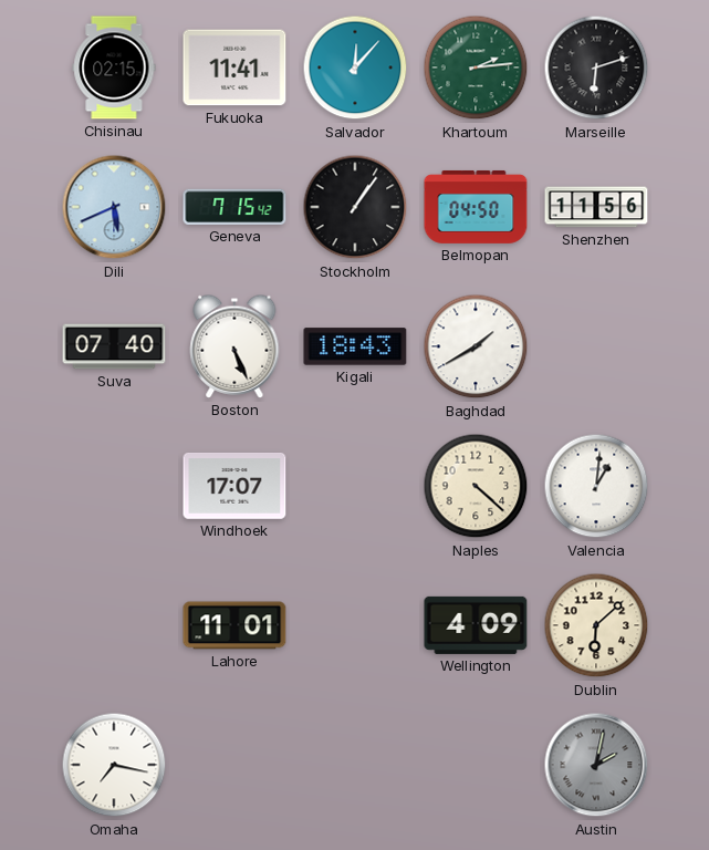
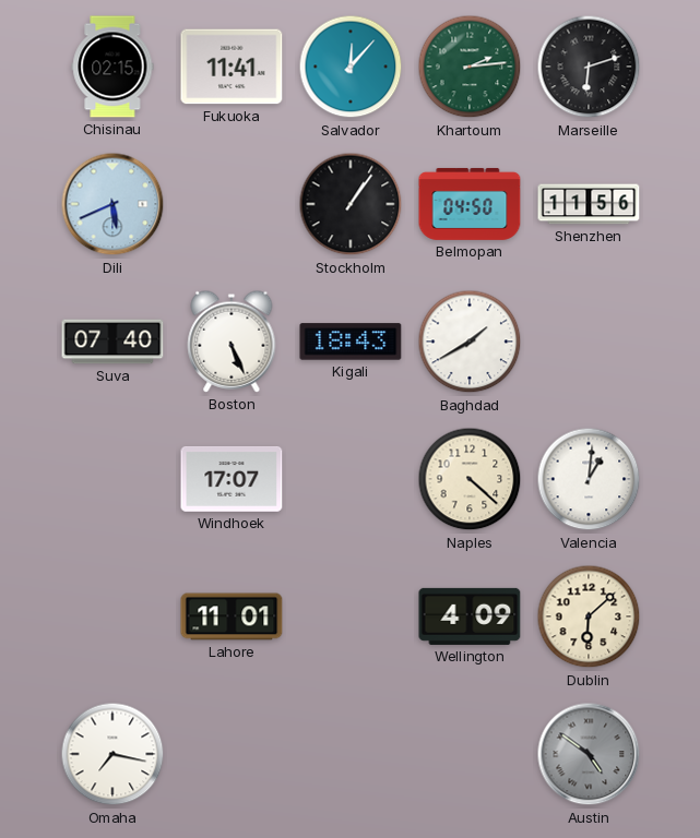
Geneva: 7:15 -> none
Austin: 2:02 -> 4:51
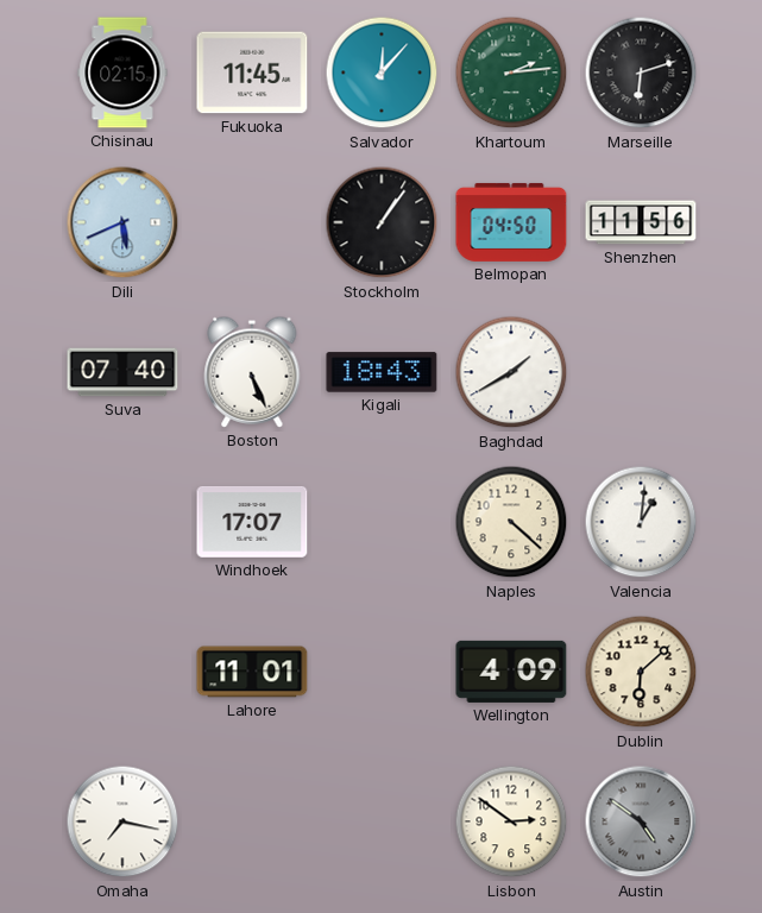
Fukuoka: 11:41 -> 11:45
Lisbon: none -> 2:51
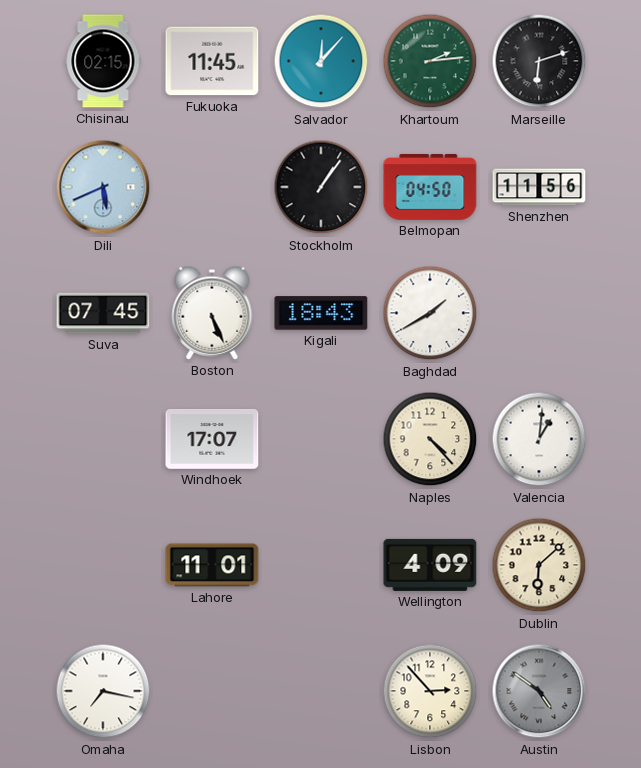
Suva: 07:40 -> 07:45
Naples: 4:22 -> 4:23
Lisbon: 2:51 -> 2:53
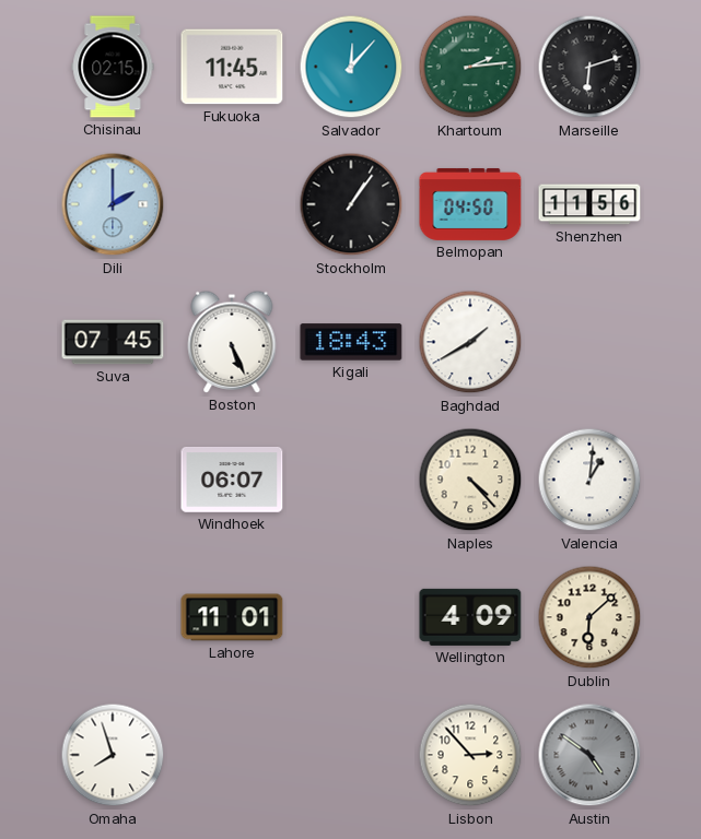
Dili: 5:41 -> 2:00
Windhoek: 17:07 -> 06:07
Omaha: 7:17 -> 7:57
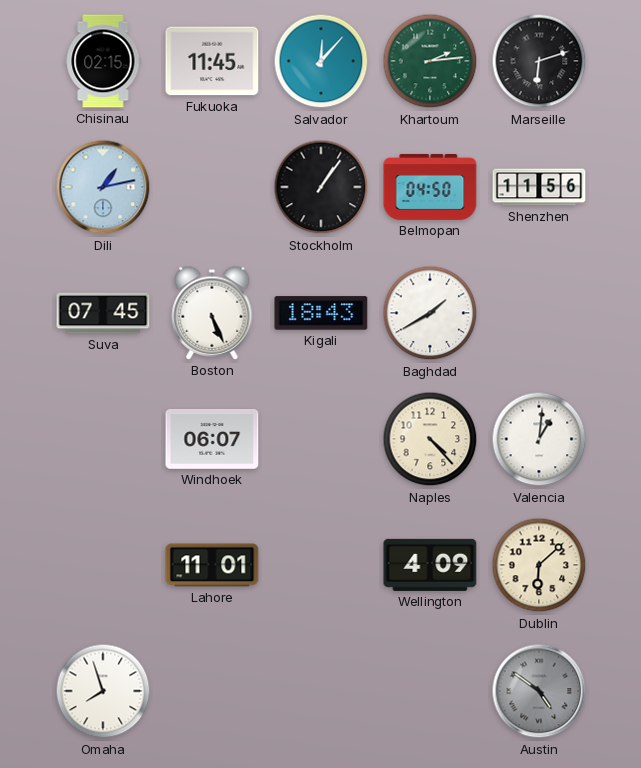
Dili: 2:00 -> 1:13
Lisbon: 2:53 -> none
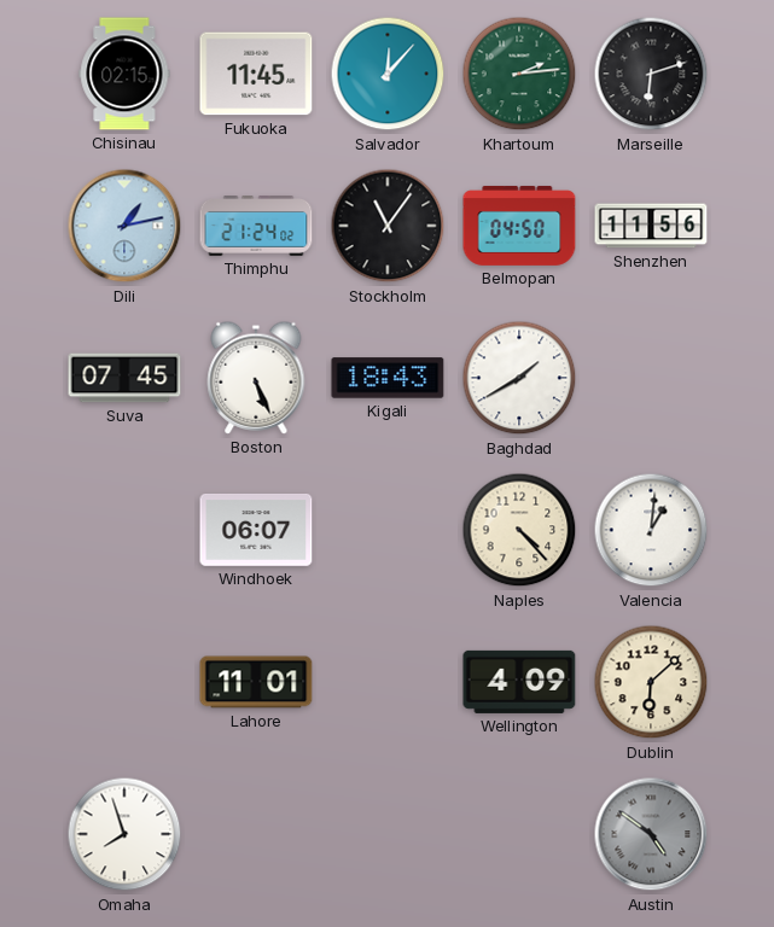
Thimphu: none -> 21:24
Stockholm: 1:06 -> 11:06
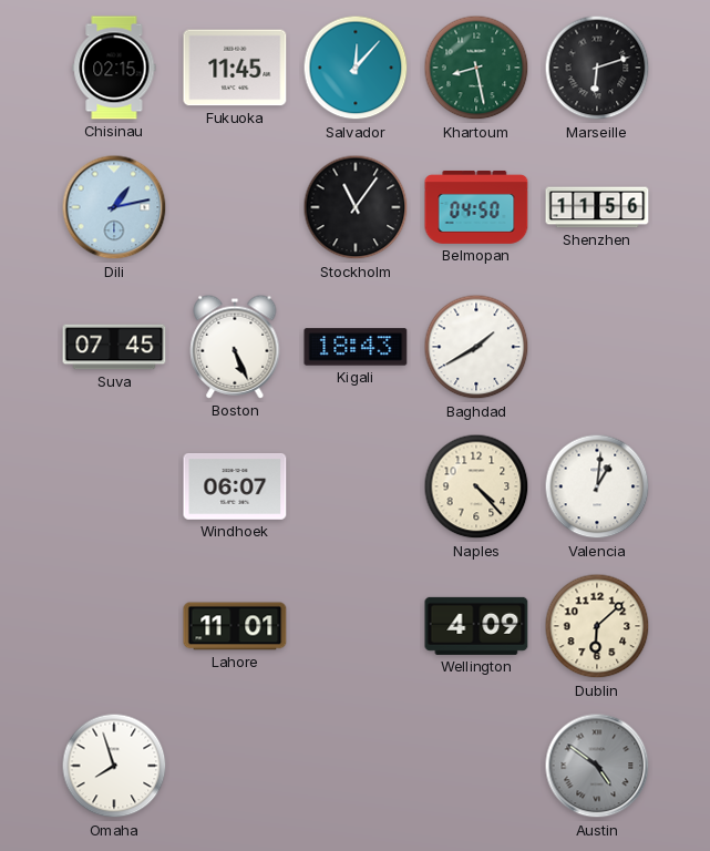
Khartoum: 2:14 -> 8:28
Thimphu: 21:24 -> none
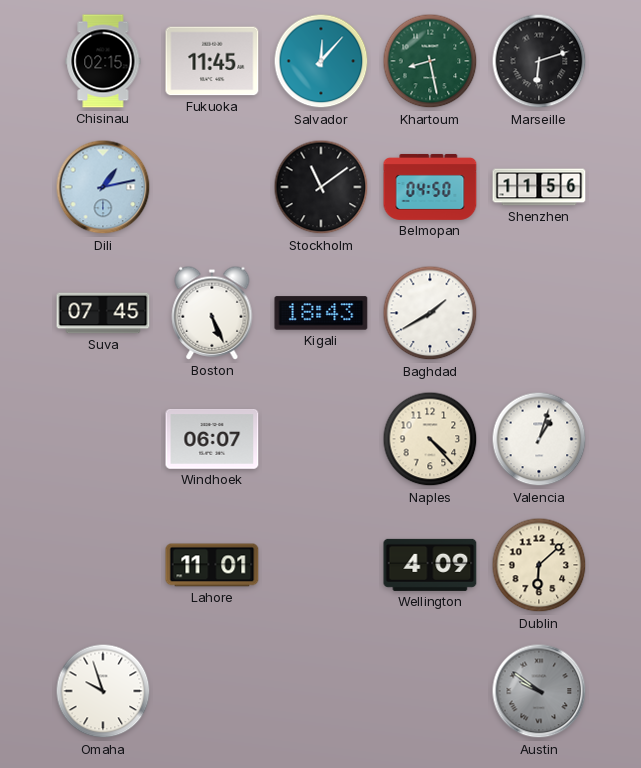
Stockholm: 11:06 -> 11:09
Valencia: 1:01 -> 1:03
Omaha: 7:57 -> 9:57
Austin: 4:51 -> 9:51
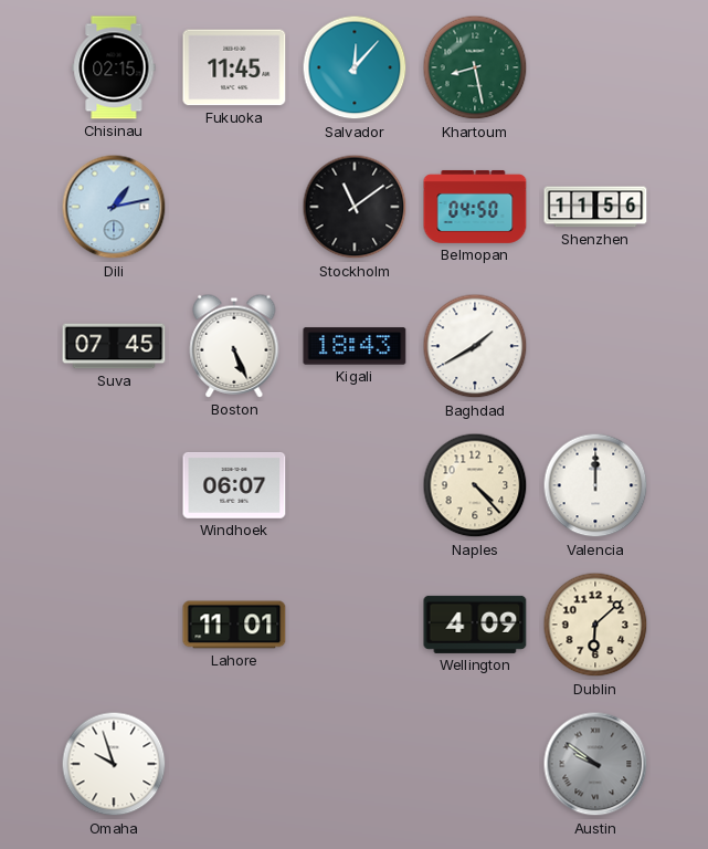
Marseille: 6:12 -> none
Valencia: 1:03 -> 12:00
